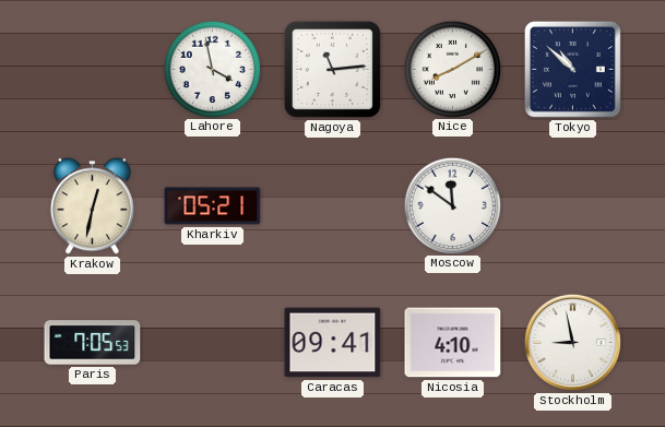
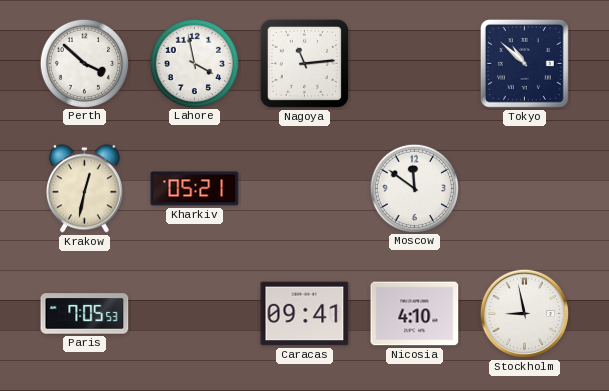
Perth: none -> 3:52
Nice: 8:10 -> none
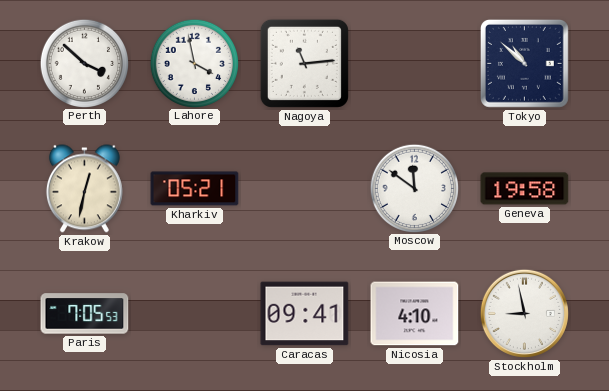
Geneva: none -> 19:58
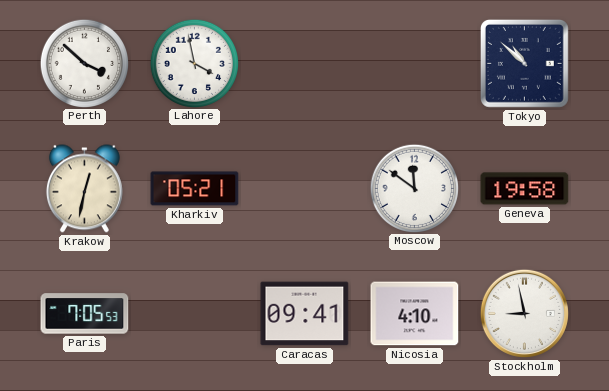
Nagoya: 11:14 -> none
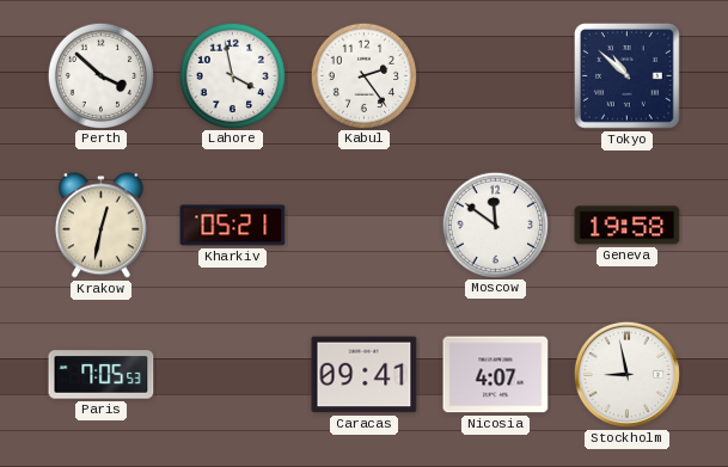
Kabul: none -> 2:24
Nicosia: 4:10 -> 4:07
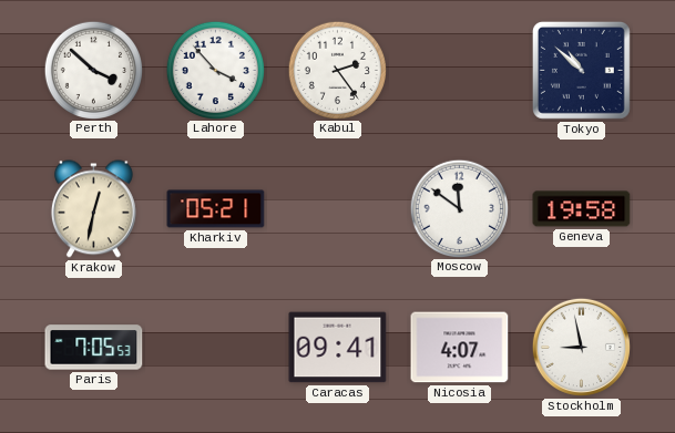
Lahore: 3:58 -> 3:53
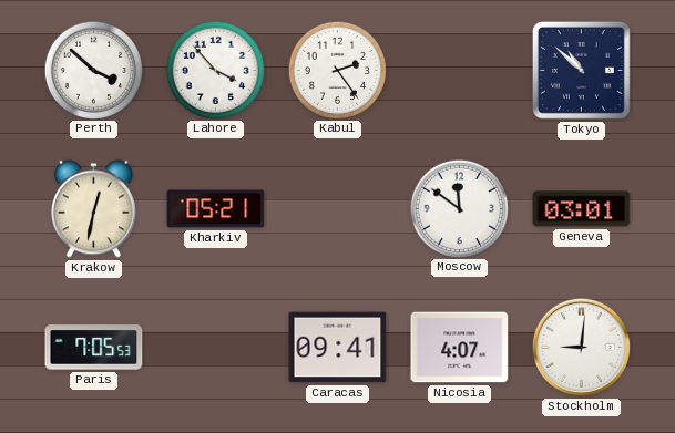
Geneva: 19:58 -> 03:01
Stockholm: 8:58 -> 9:01
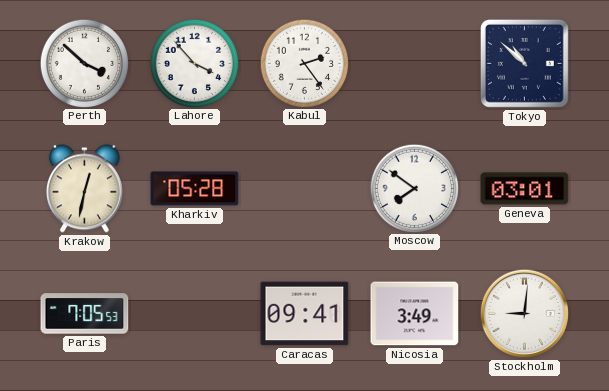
Kharkiv: 05:21 -> 05:28
Moscow: 11:51 -> 7:51
Nicosia: 4:07 -> 3:49
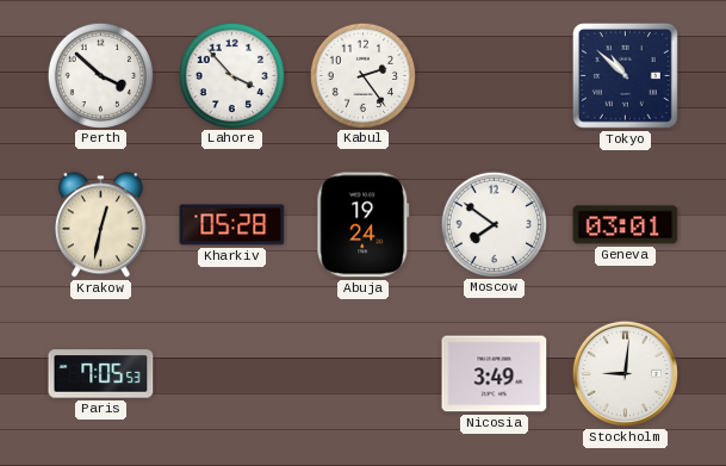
Abuja: none -> 19:24
Caracas: 09:41 -> none
